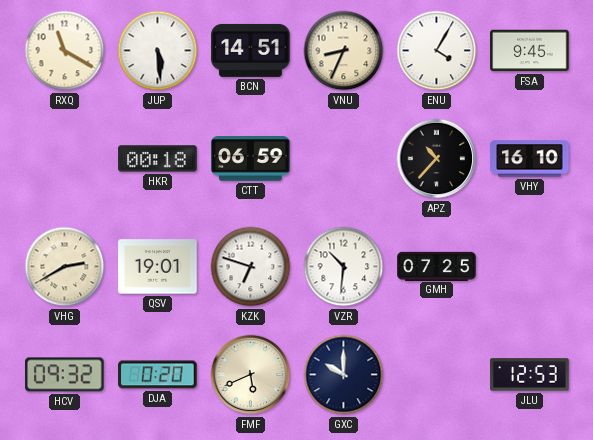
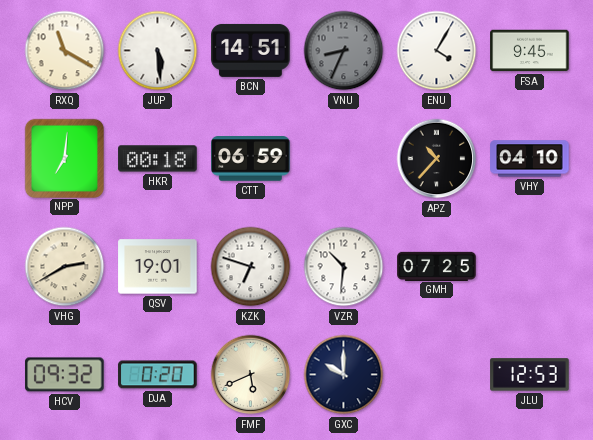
VNU dial: cream -> grey
NPP: none -> 7:01
VHY: 16:10 -> 04:10
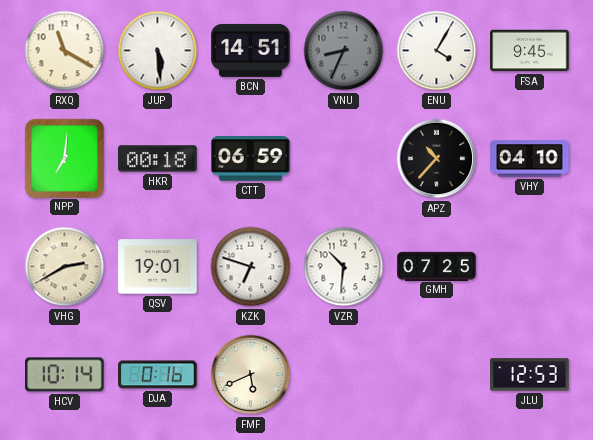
HCV: 09:32 -> 10:14
DJA: 0:20 -> 0:16
GXC: 10:00 -> none
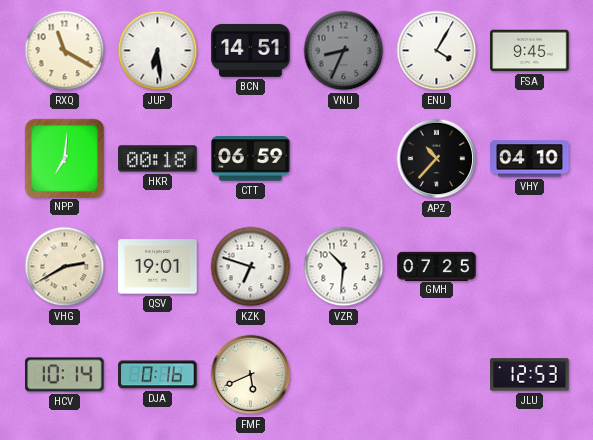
JUP: 5:29 -> 6:29
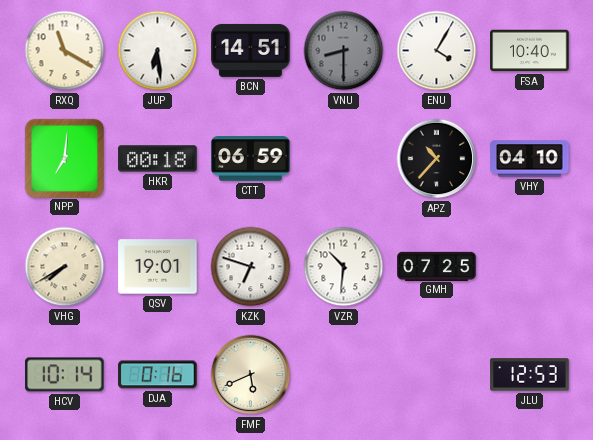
VNU: 8:34 -> 8:30
FSA: 9:45 -> 10:40
VHG: 2:40 -> 7:40
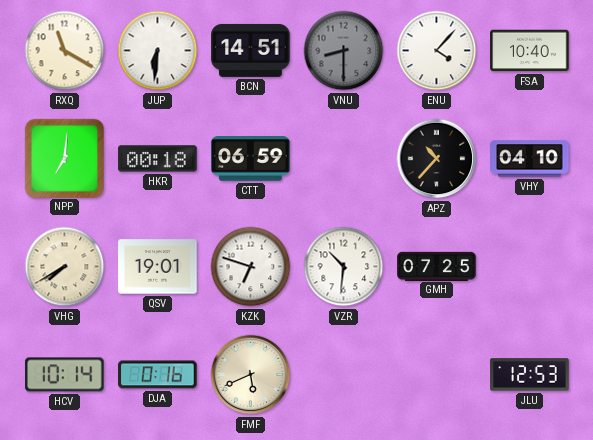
JUP: 6:29 -> 6:31
ENU: 4:05 -> 4:07
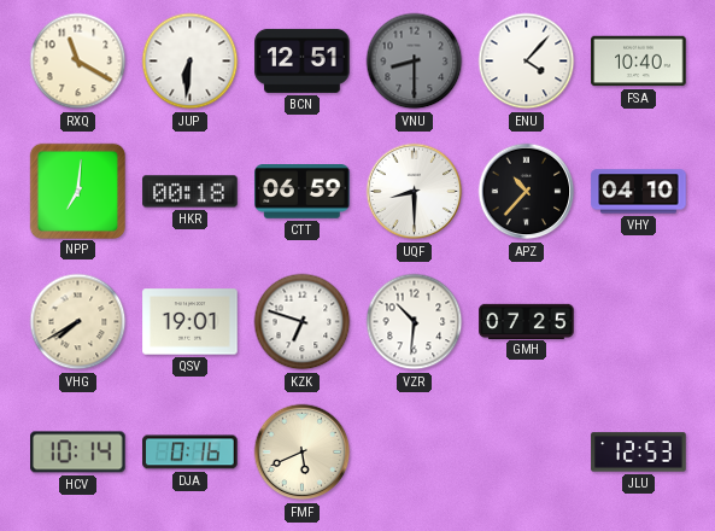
BCN: 14:51 -> 12:51
UQF: none -> 8:30
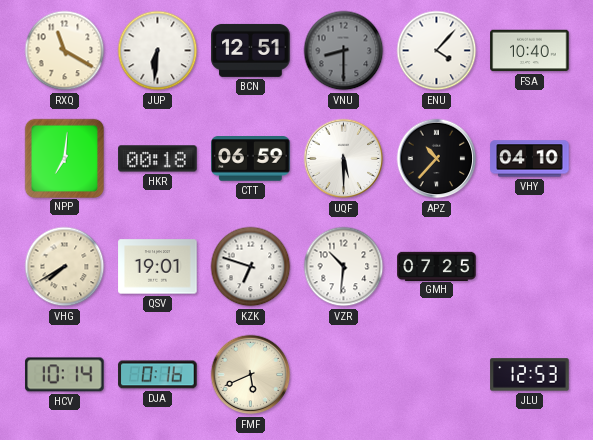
UQF: 8:30 -> 5:30
